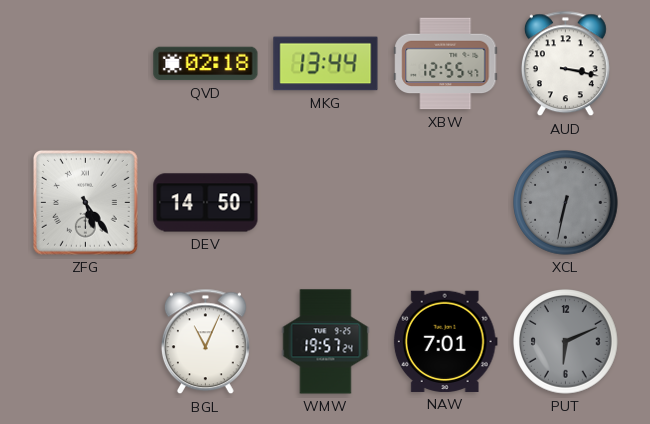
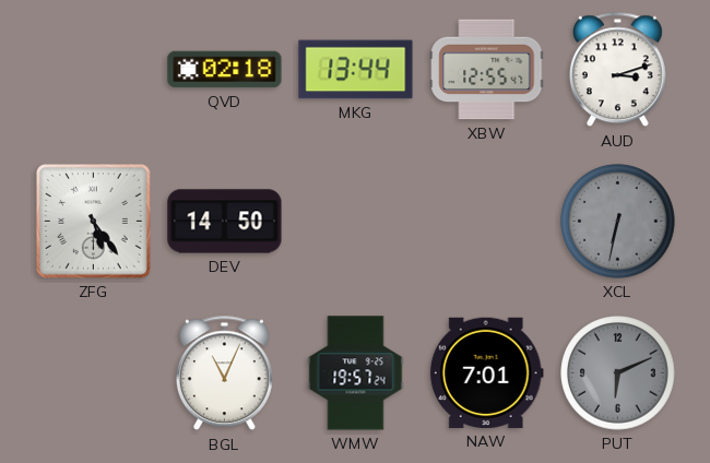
AUD: 3:17 -> 3:12
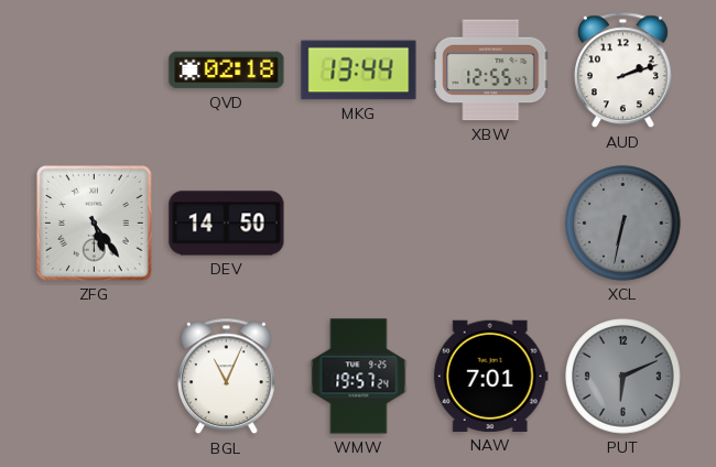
AUD: 3:12 -> 2:12
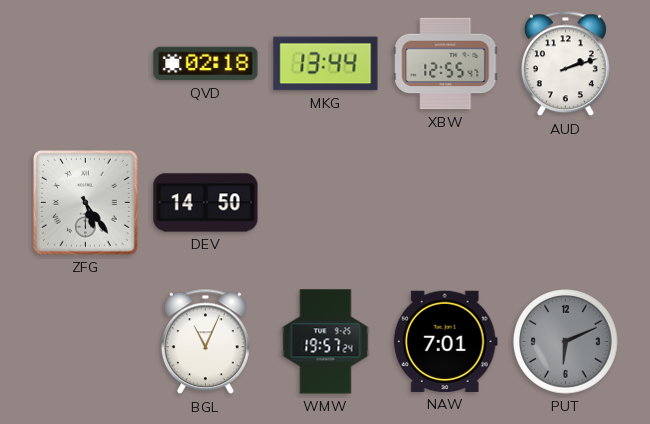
XCL: 6:32 -> none
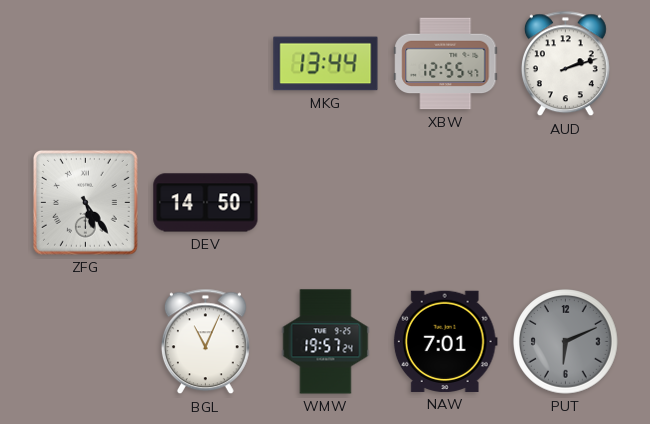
QVD: 02:18 -> none
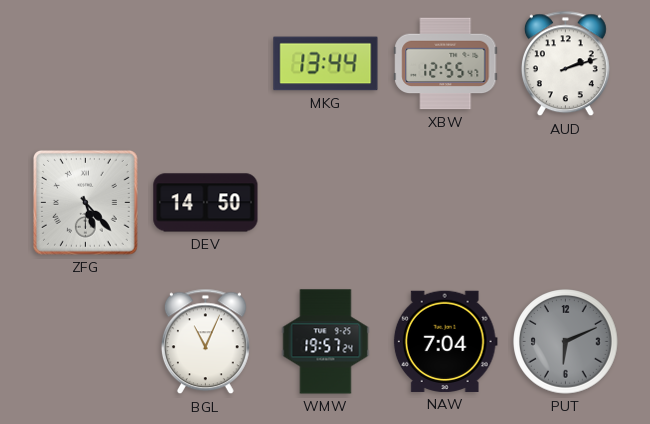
ZFG: 5:24 -> 5:23
NAW: 7:01 -> 7:04
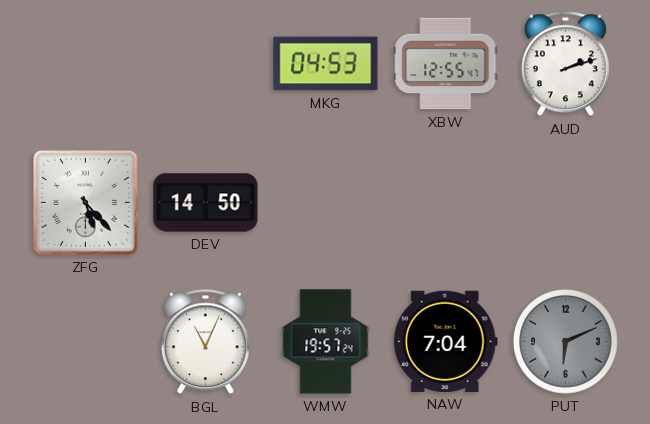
MKG: 13:44 -> 04:53
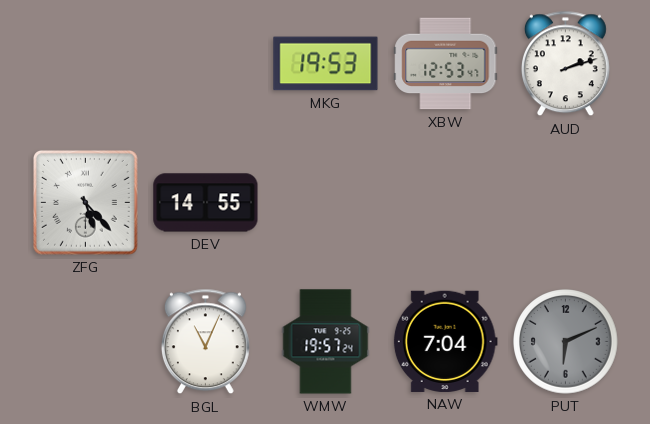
MKG: 04:53 -> 19:53
XBW: 12:55 -> 12:53
DEV: 14:50 -> 14:55
